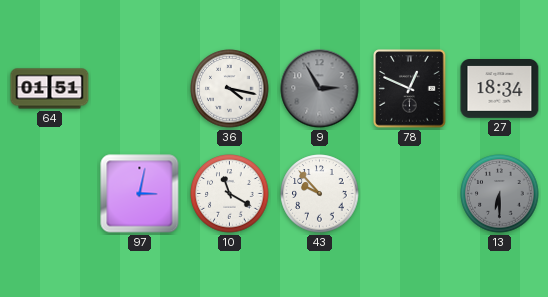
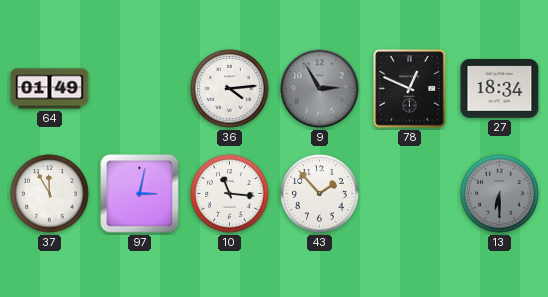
64: 01:51 -> 01:49
36: 4:17 -> 4:14
37: none -> 11:55
10: 11:20 -> 11:16
43: 9:53 -> 1:53
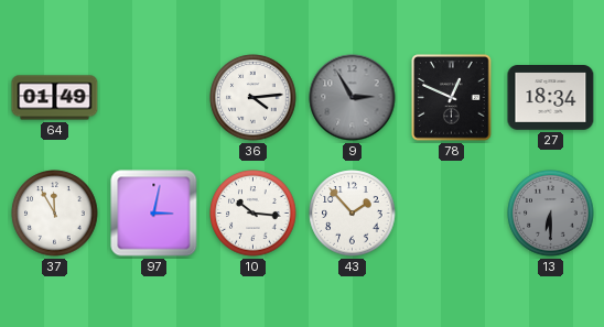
10: 11:16 -> 10:16
